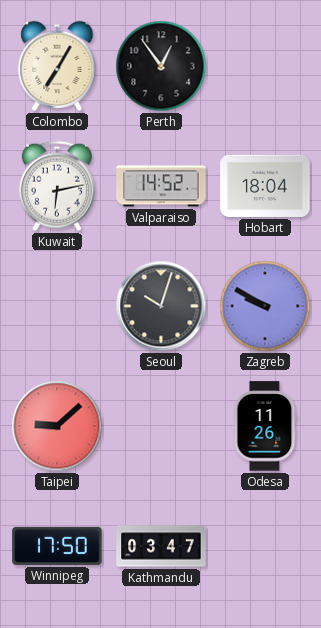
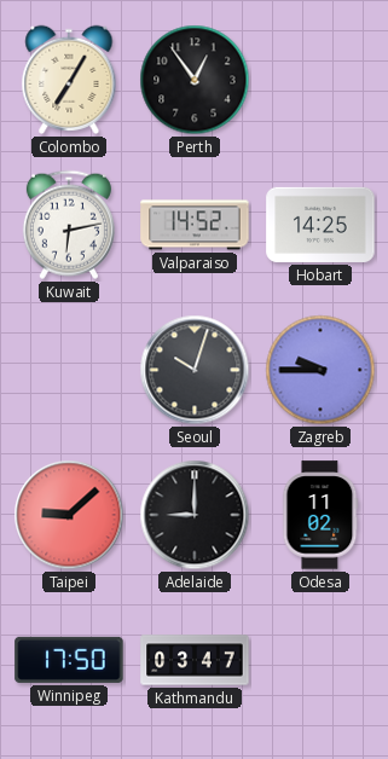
Hobart: 18:04 -> 14:25
Zagreb: 9:50 -> 9:45
Adelaide: none -> 9:00
Odesa: 11:26 -> 11:02
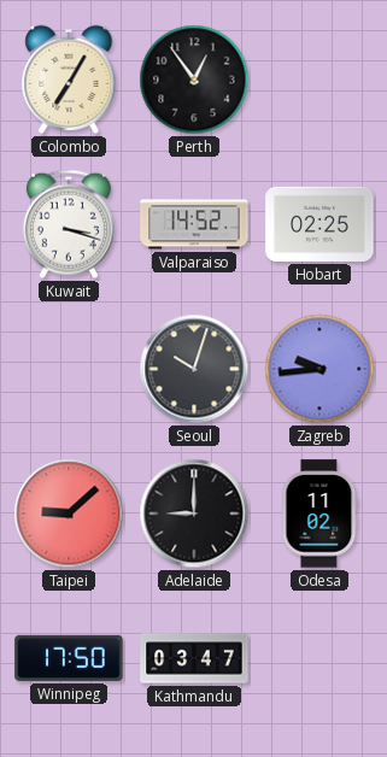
Kuwait: 6:13 -> 3:18
Hobart: 14:25 -> 02:25
Zagreb: 9:45 -> 9:44
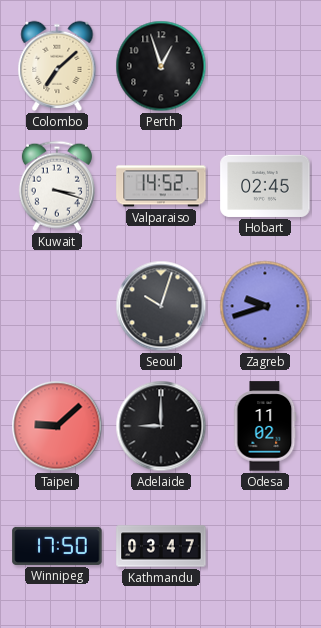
Colombo: 7:05 -> 7:08
Perth: 12:54 -> 12:57
Hobart: 02:25 -> 02:45
Zagreb: 9:44 -> 9:42
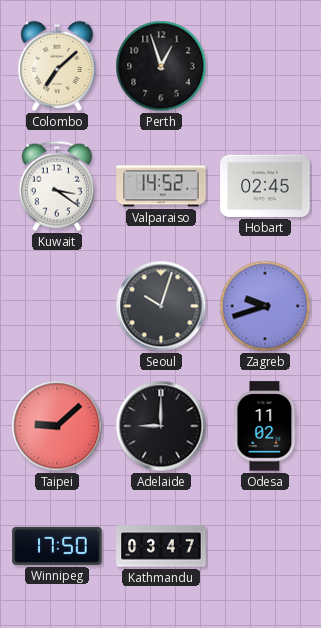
Kuwait: 3:18 -> 3:21
